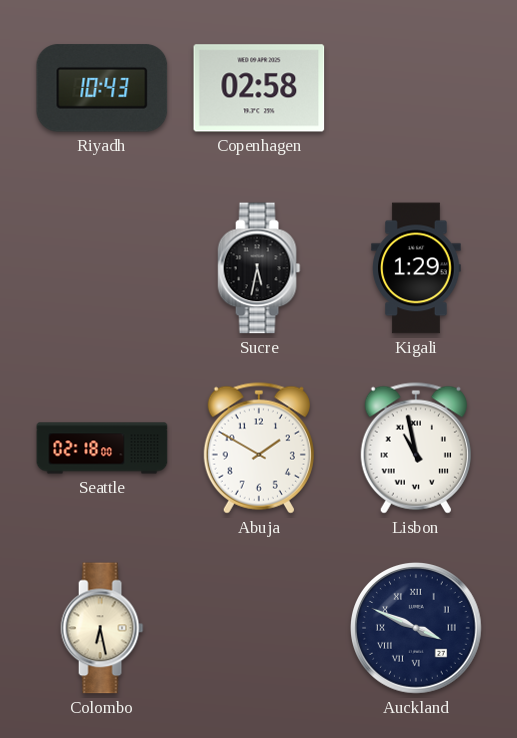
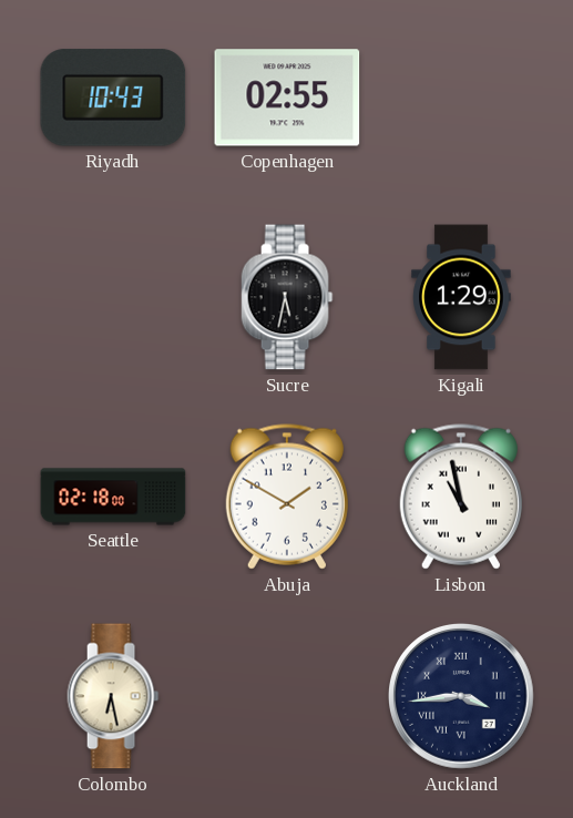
Copenhagen: 02:58 -> 02:55
Auckland: 3:49 -> 3:44
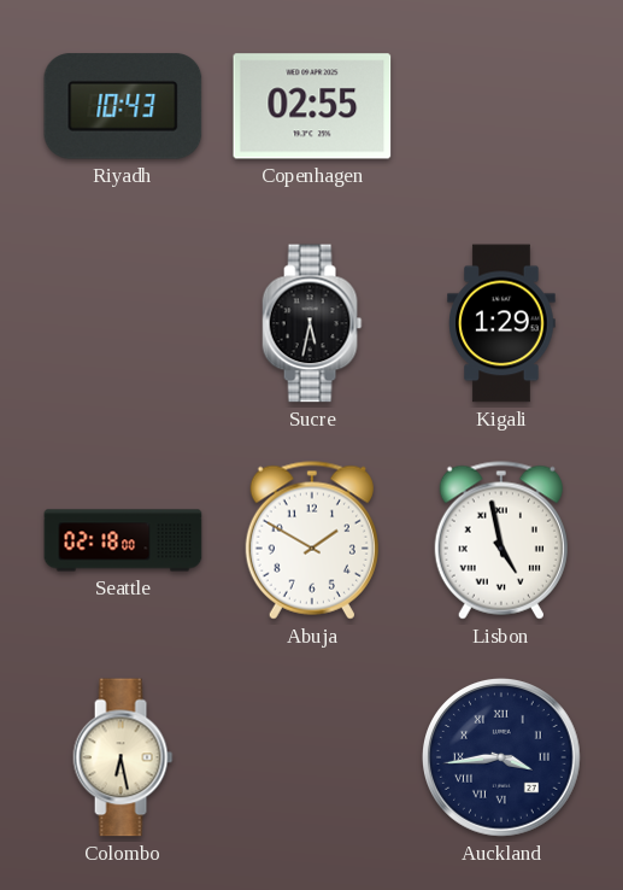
Lisbon: 10:58 -> 4:58
